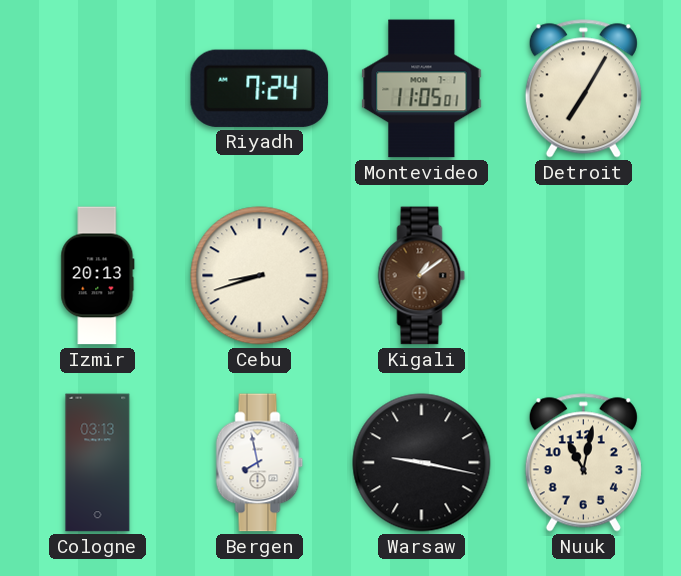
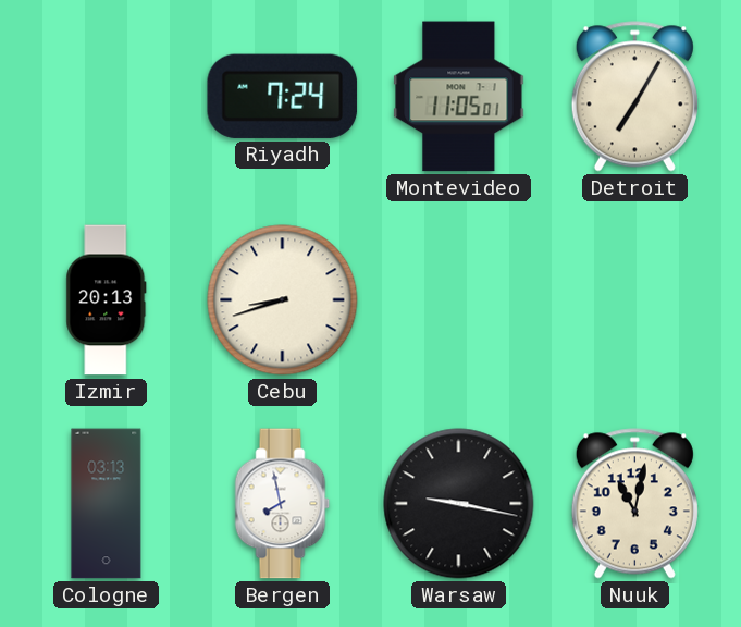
Kigali: 1:09 -> none
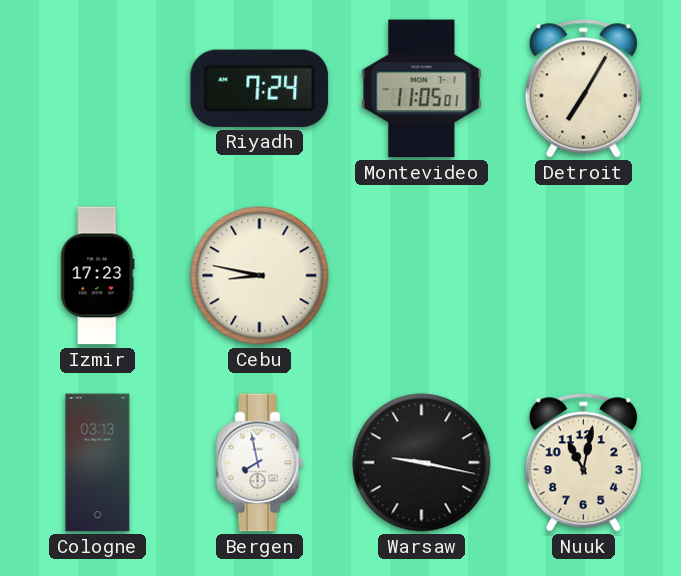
Izmir: 20:13 -> 17:23
Cebu: 8:42 -> 8:47
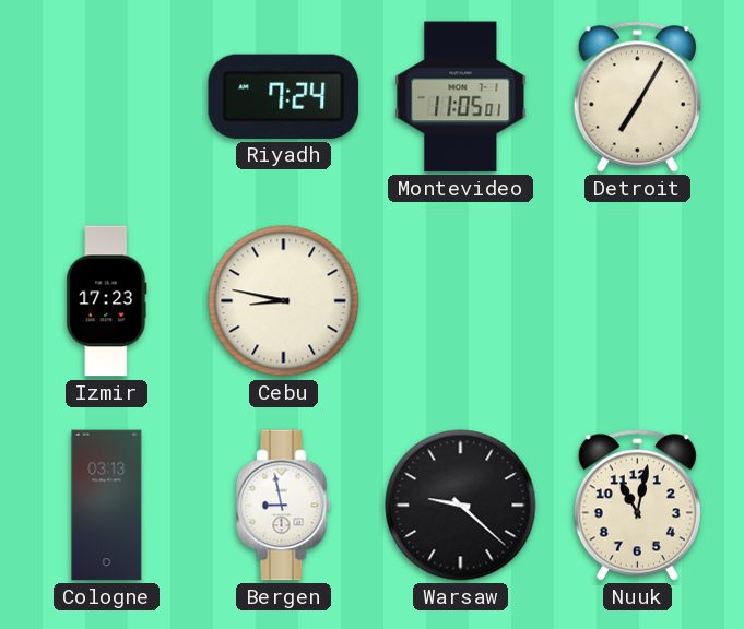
Bergen: 7:58 -> 8:58
Warsaw: 9:17 -> 9:22
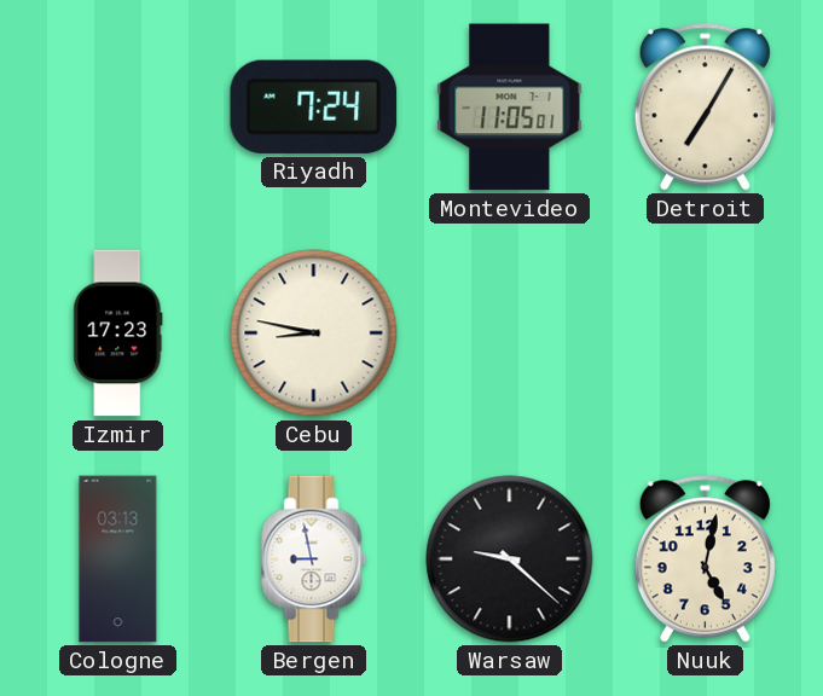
Nuuk: 11:02 -> 5:02
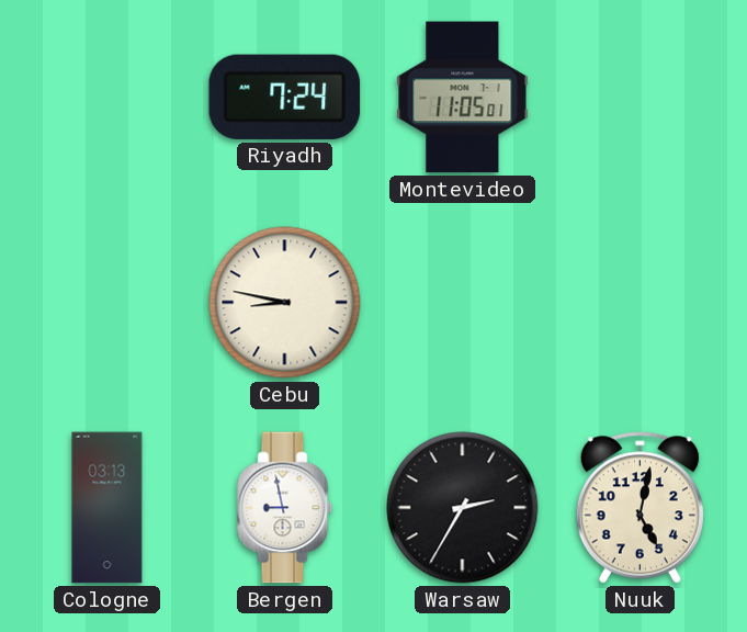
Detroit: 7:05 -> none
Izmir: 17:23 -> none
Warsaw: 9:22 -> 2:35
